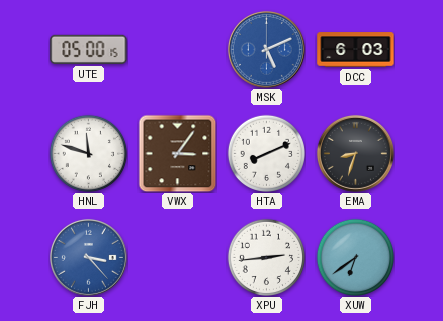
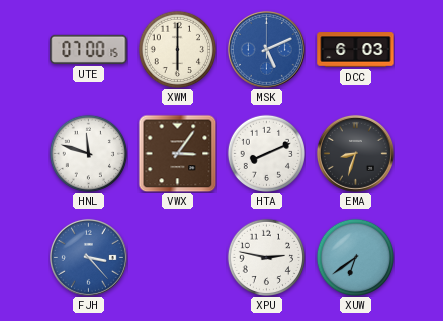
UTE: 05:00 -> 07:00
XWM: none -> 6:00
XPU: 2:44 -> 2:47
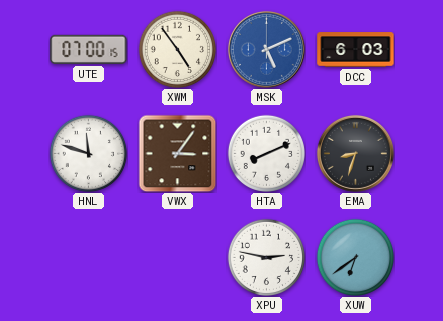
XWM: 6:00 -> 4:54
FJH: 3:23 -> none
